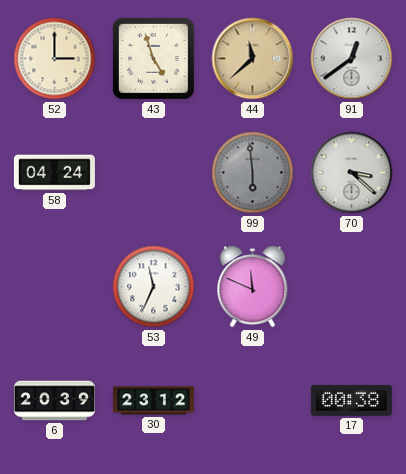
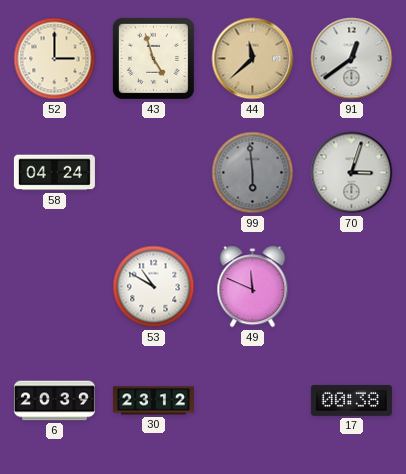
70: 3:22 -> 3:03
53: 11:34 -> 10:50
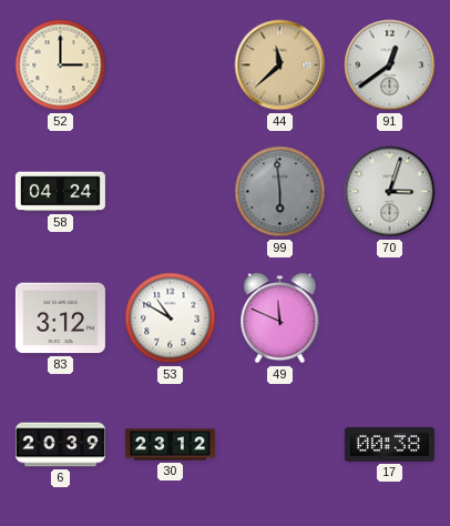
43: 4:57 -> none
83: none -> 3:12
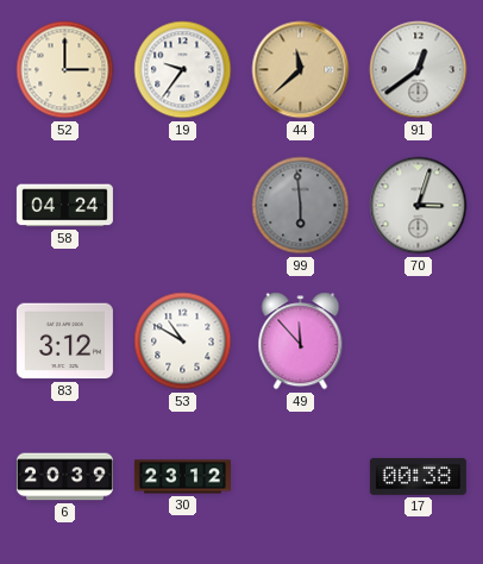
19: none -> 9:36
49: 11:49 -> 11:53
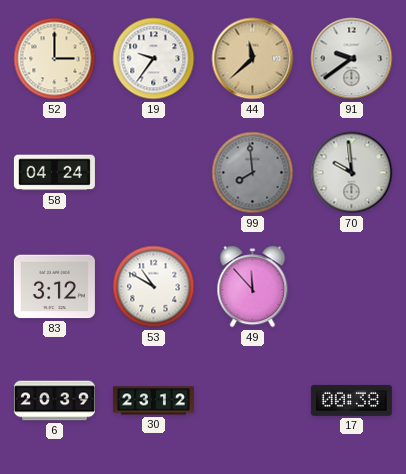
91: 12:39 -> 9:39
99: 5:59 -> 7:59
70: 3:03 -> 9:59
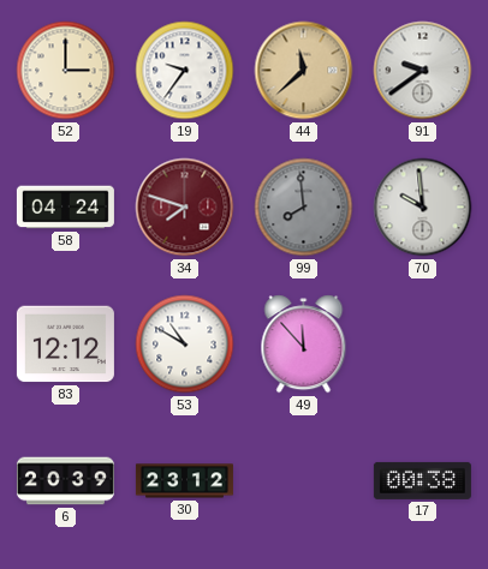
34: none -> 7:48
83: 3:12 -> 12:12
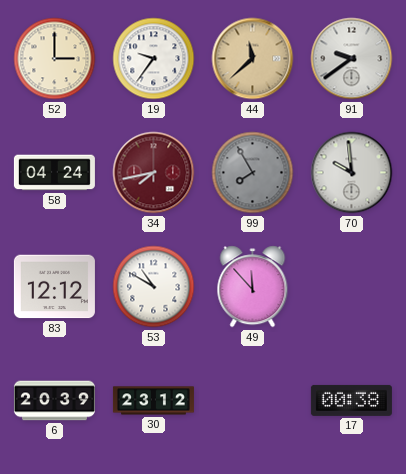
34: 7:48 -> 7:43
99: 7:59 -> 7:55
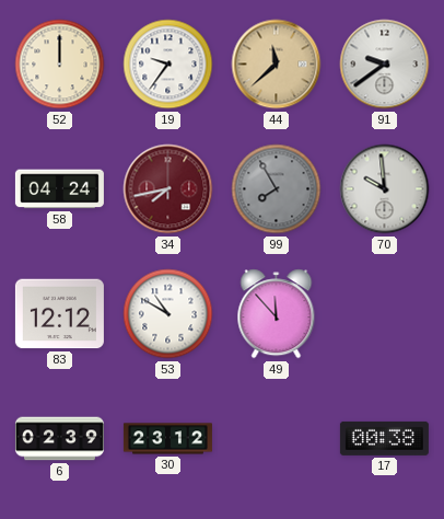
52: 3:00 -> 12:00
6: 20:39 -> 02:39
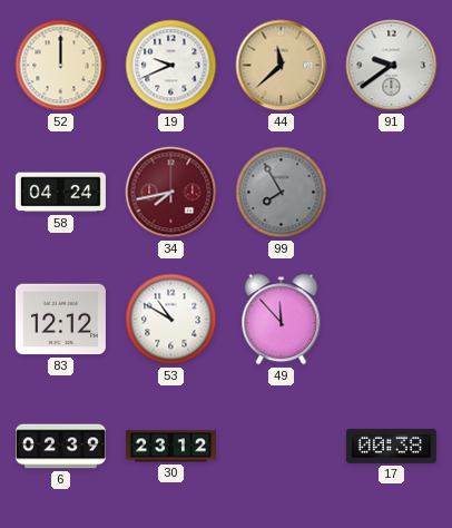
19: 9:36 -> 9:41
70: 9:59 -> none
